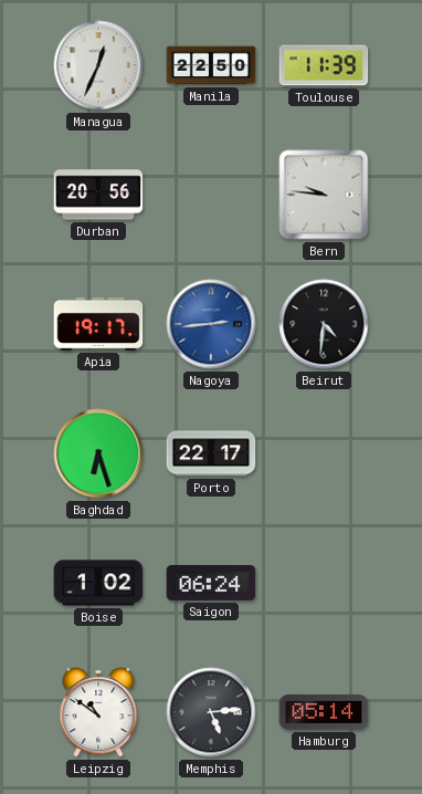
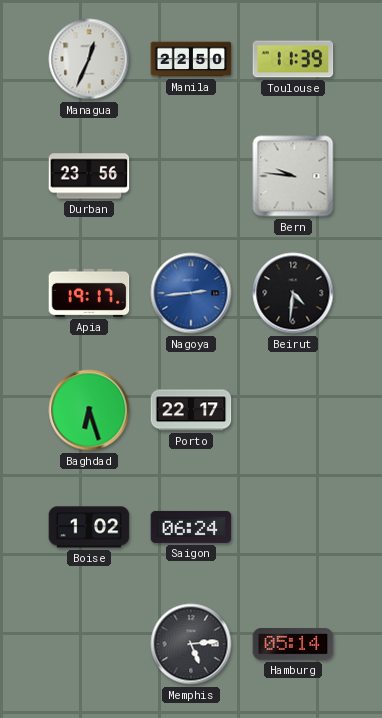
Durban: 20:56 -> 23:56
Leipzig: 10:51 -> none
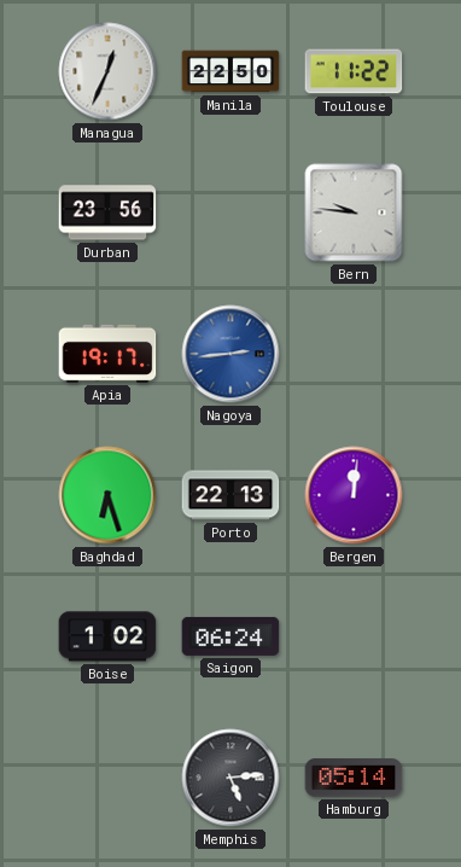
Toulouse: 11:39 -> 11:22
Beirut: 4:31 -> none
Porto: 22:17 -> 22:13
Bergen: none -> 12:01
